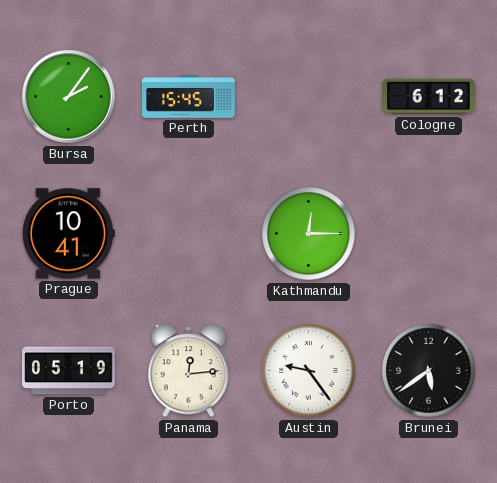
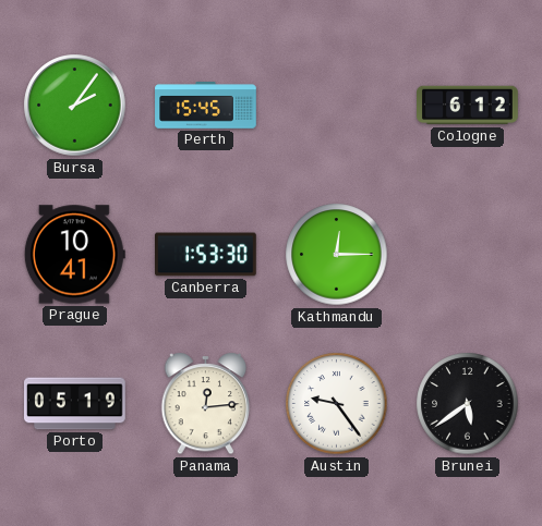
Canberra: none -> 1:53
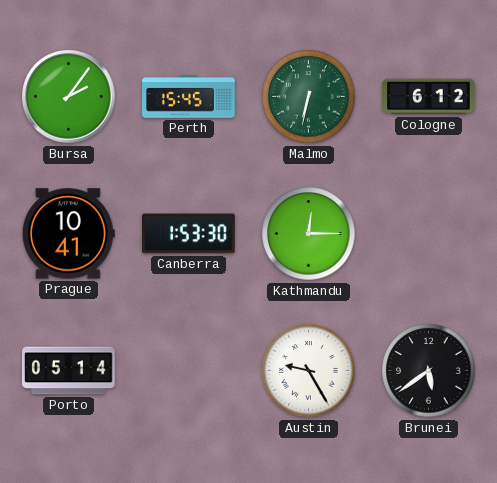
Malmo: none -> 6:32
Porto: 05:19 -> 05:14
Panama: 12:14 -> none
Austin: 9:24 -> 9:25
